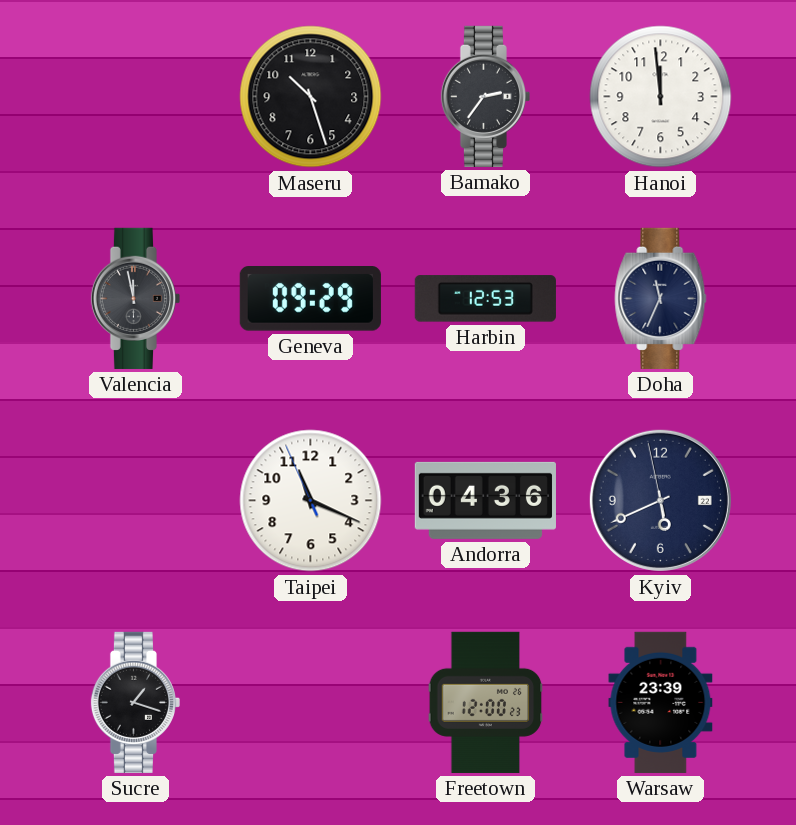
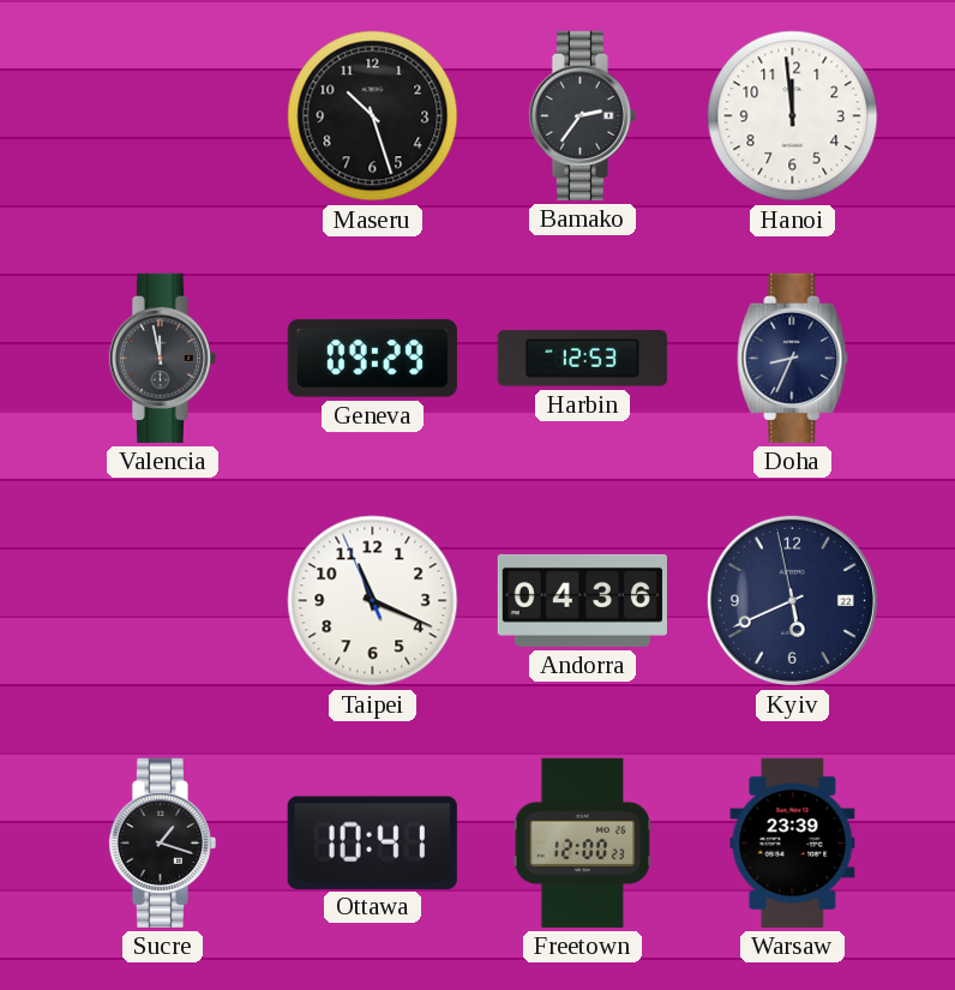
Doha: 11:34 -> 8:34
Ottawa: none -> 10:41
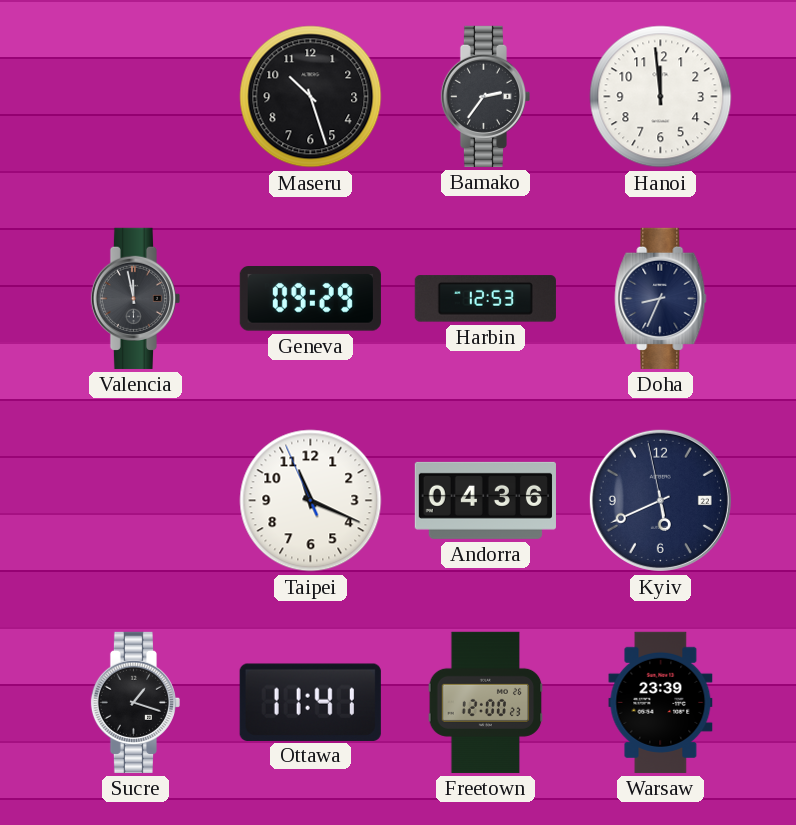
Ottawa: 10:41 -> 11:41
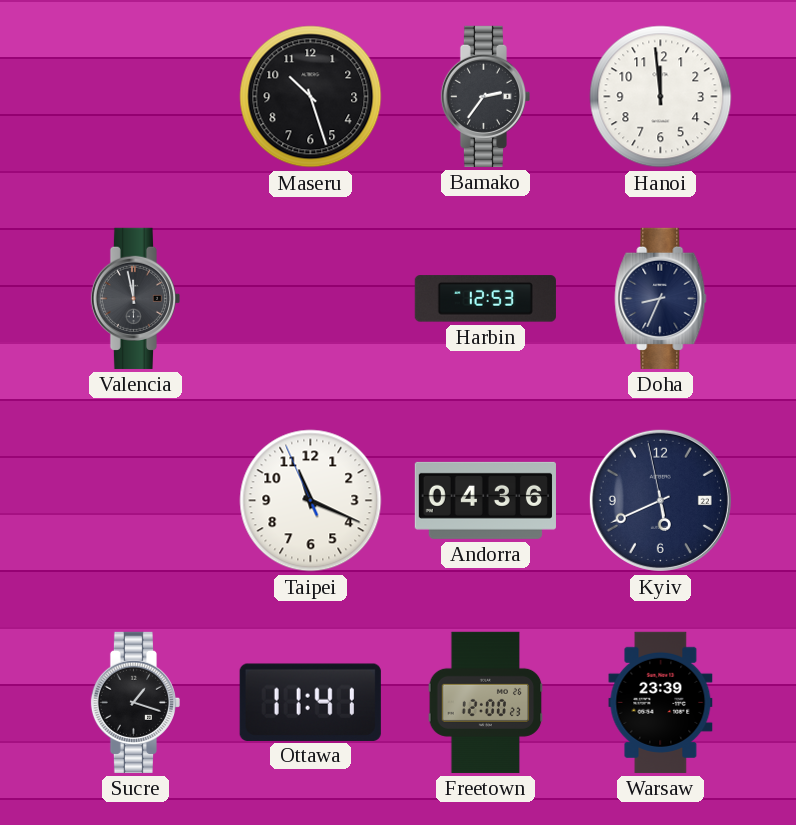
Geneva: 09:29 -> none
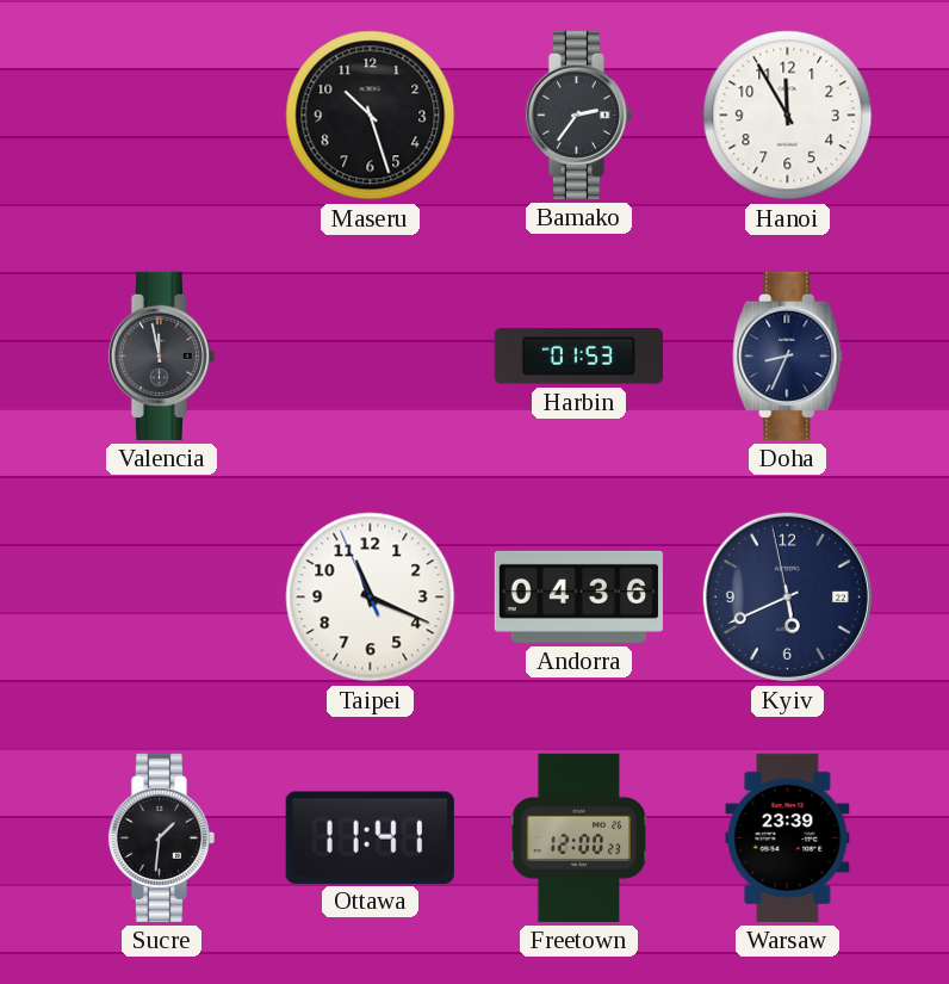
Hanoi: 11:59 -> 11:55
Harbin: 12:53 -> 01:53
Sucre: 1:18 -> 1:31
